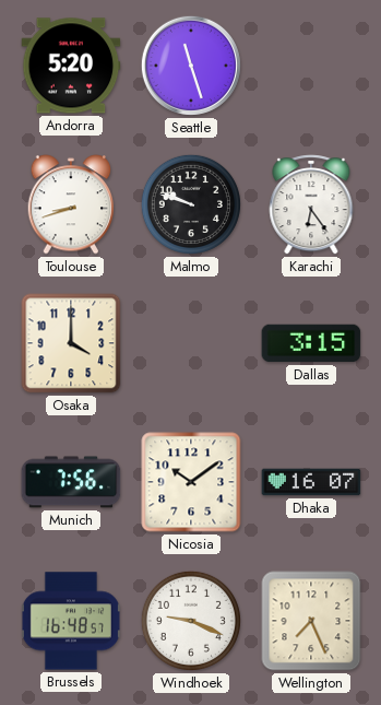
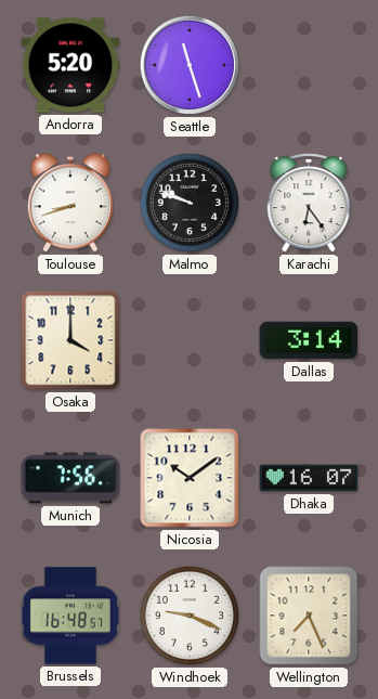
Dallas: 3:15 -> 3:14
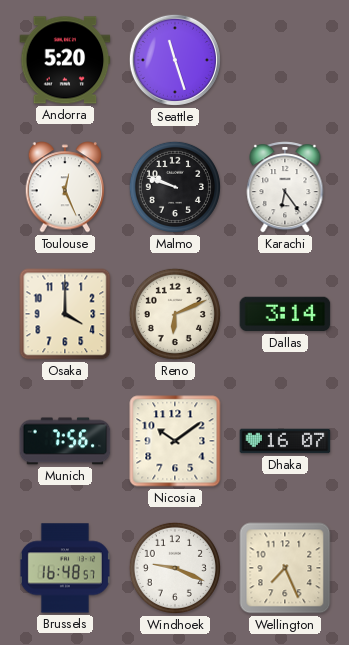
Toulouse: 8:42 -> 12:26
Reno: none -> 6:11
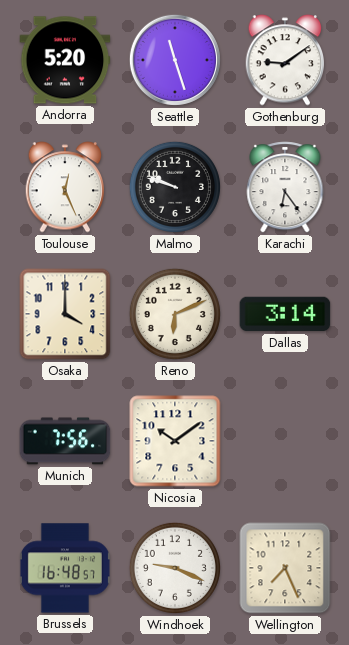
Gothenburg: none -> 9:09
Dhaka: 16:07 -> none
